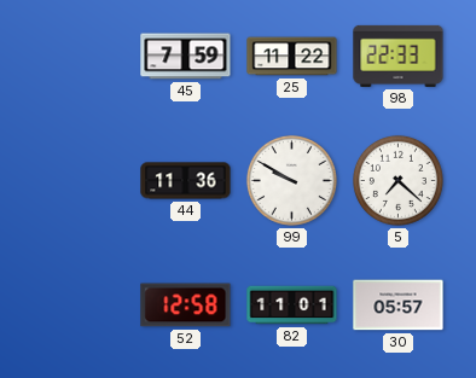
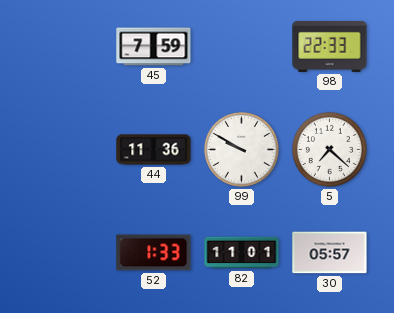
25: 11:22 -> none
52: 12:58 -> 1:33
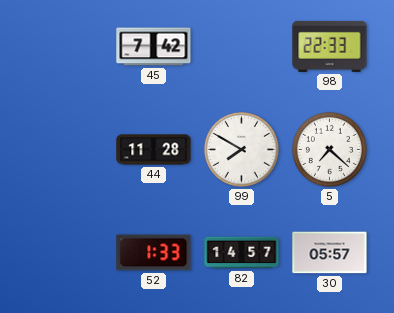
45: 7:59 -> 7:42
44: 11:36 -> 11:28
99: 9:50 -> 7:50
82: 11:01 -> 14:57
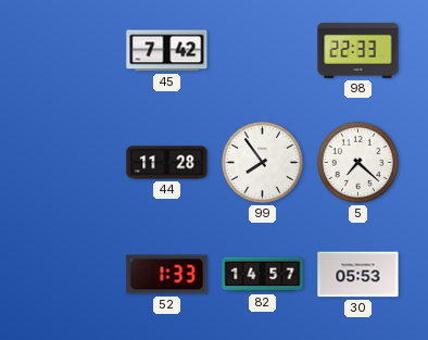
99: 7:50 -> 7:54
30: 05:57 -> 05:53
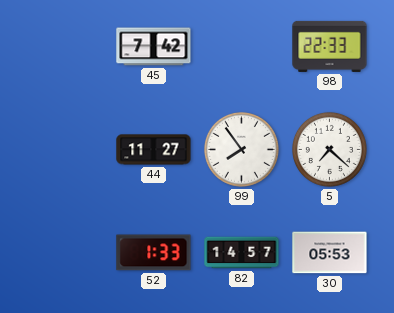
44: 11:28 -> 11:27
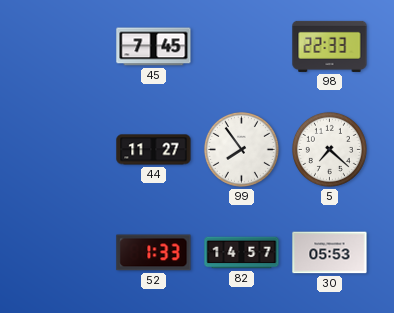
45: 7:42 -> 7:45
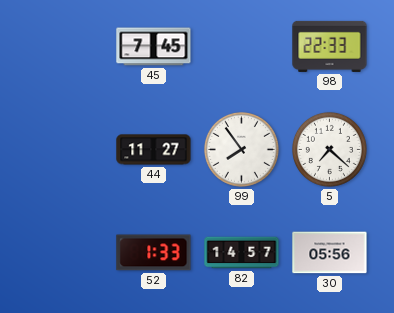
30: 05:53 -> 05:56
